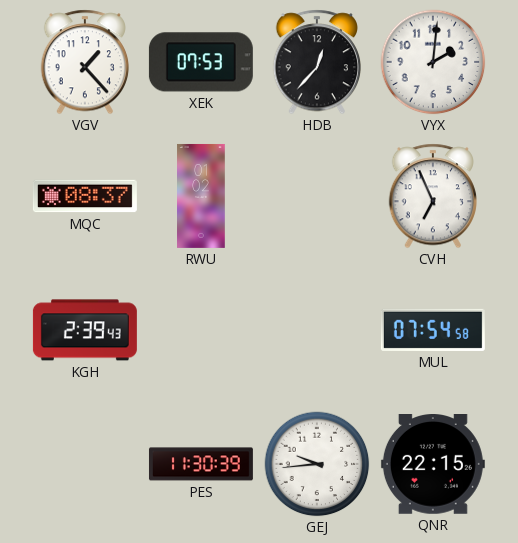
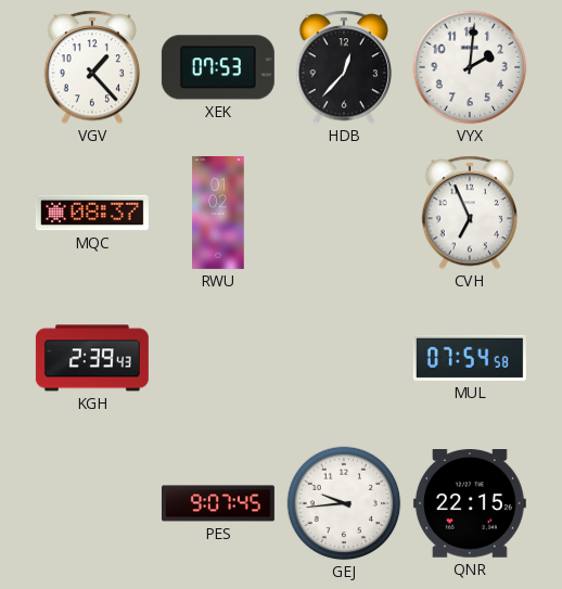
PES: 11:30 -> 9:07
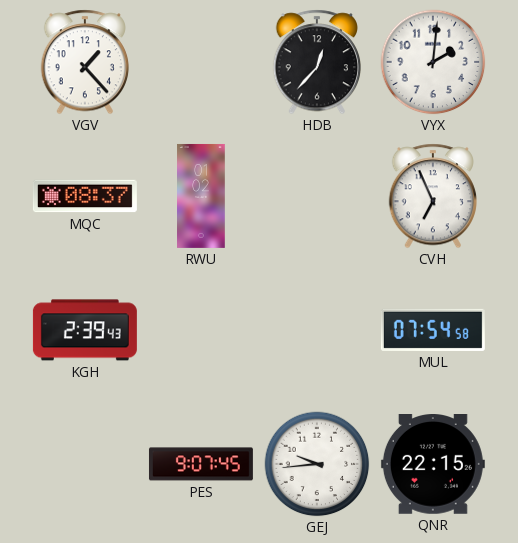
XEK: 07:53 -> none
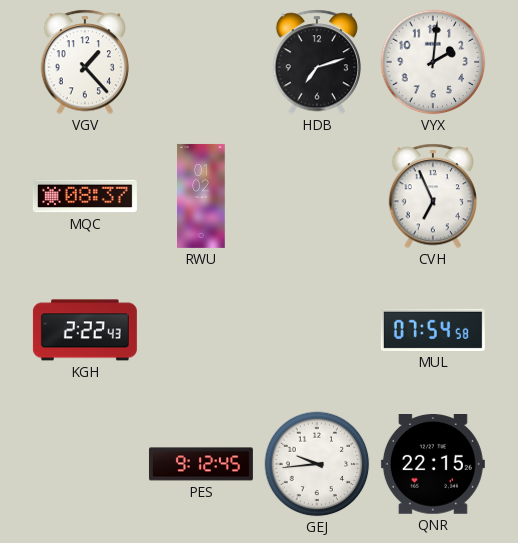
HDB: 12:37 -> 7:12
KGH: 2:39 -> 2:22
PES: 9:07 -> 9:12
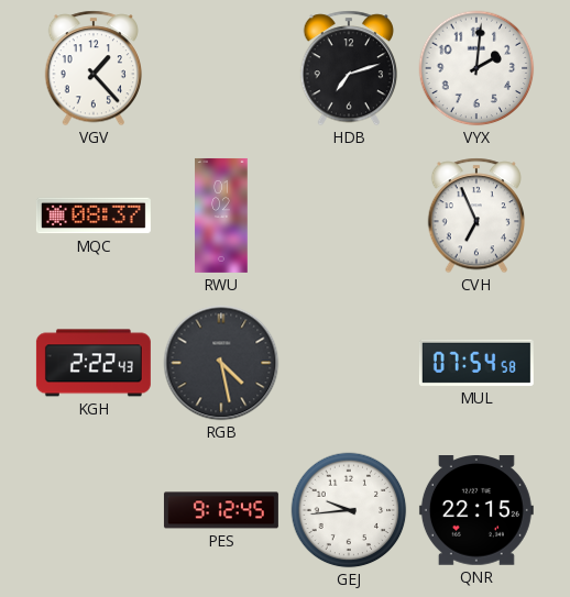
RGB: none -> 4:28
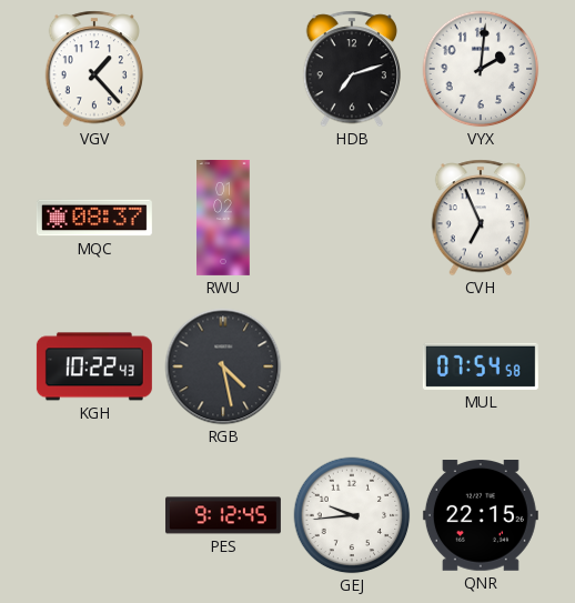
KGH: 2:22 -> 10:22
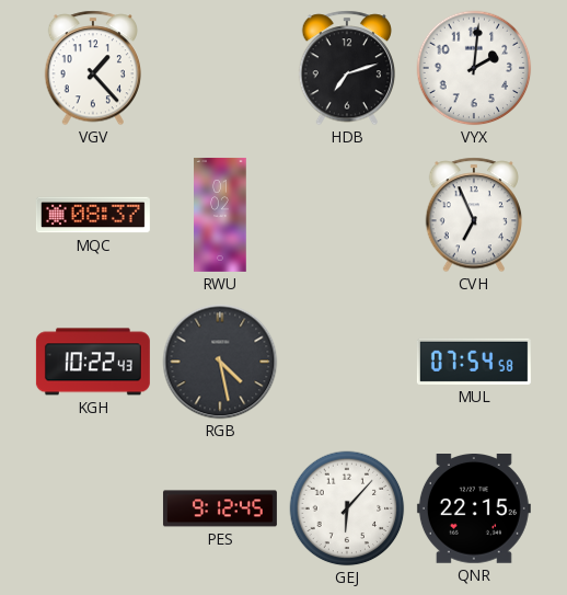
GEJ: 9:44 -> 6:07
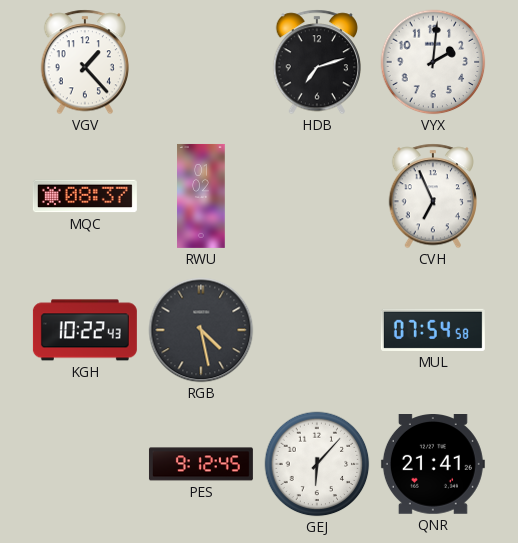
QNR: 22:15 -> 21:41
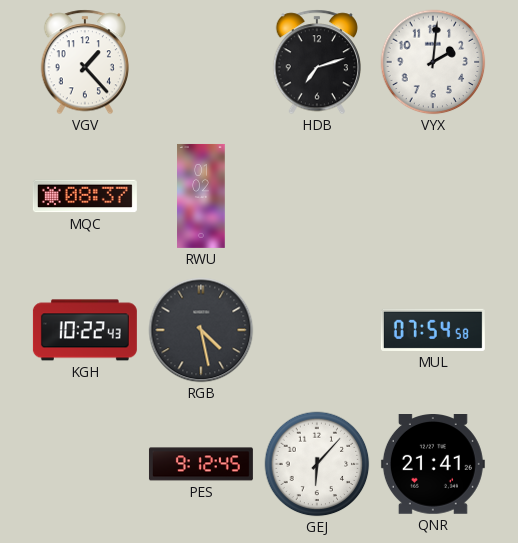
CVH: 6:56 -> none
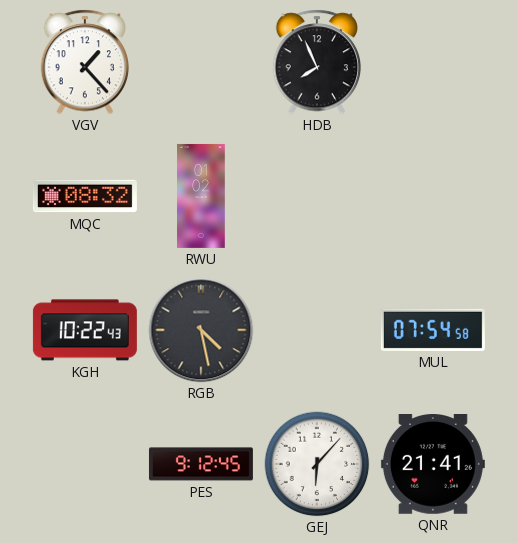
HDB: 7:12 -> 7:56
VYX: 2:01 -> none
MQC: 08:37 -> 08:32
